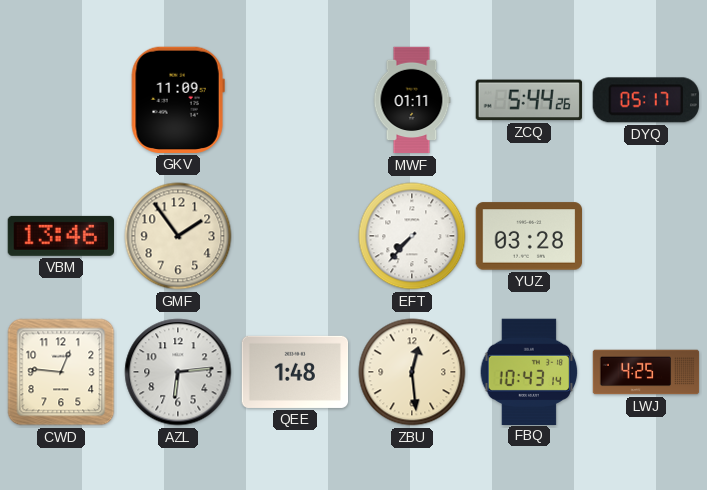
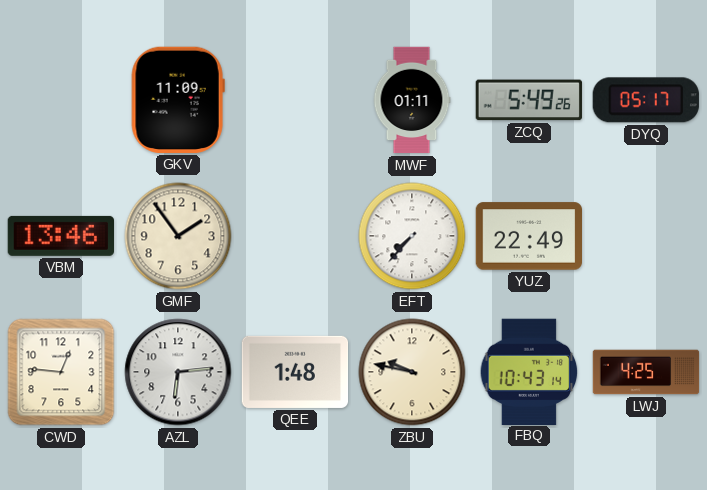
ZCQ: 5:44 -> 5:49
YUZ: 03:28 -> 22:49
ZBU: 12:29 -> 9:47
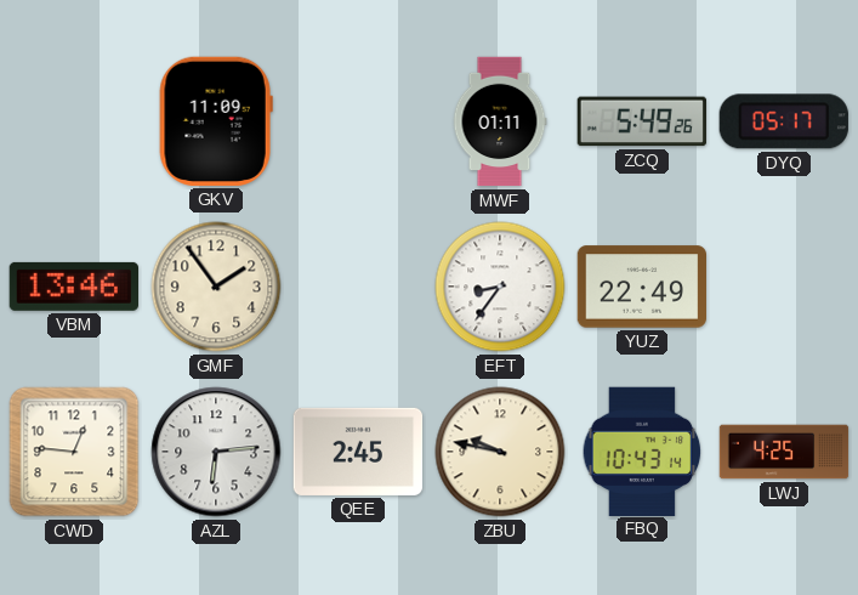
EFT: 7:37 -> 8:36
QEE: 1:48 -> 2:45
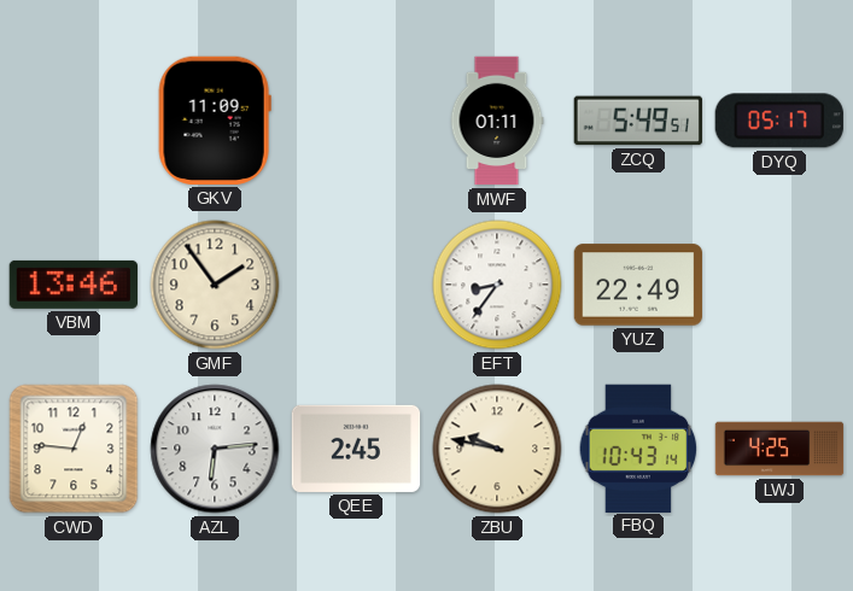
ZCQ: 5:49:26 -> 5:49:51
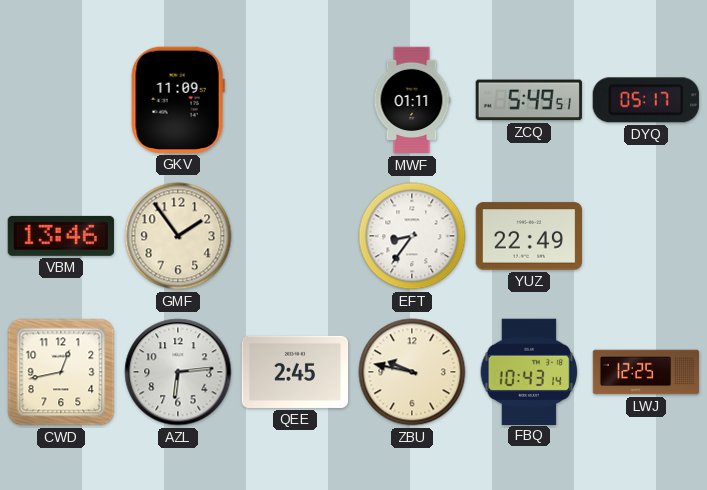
CWD: 12:46 -> 12:43
LWJ: 4:25 -> 12:25
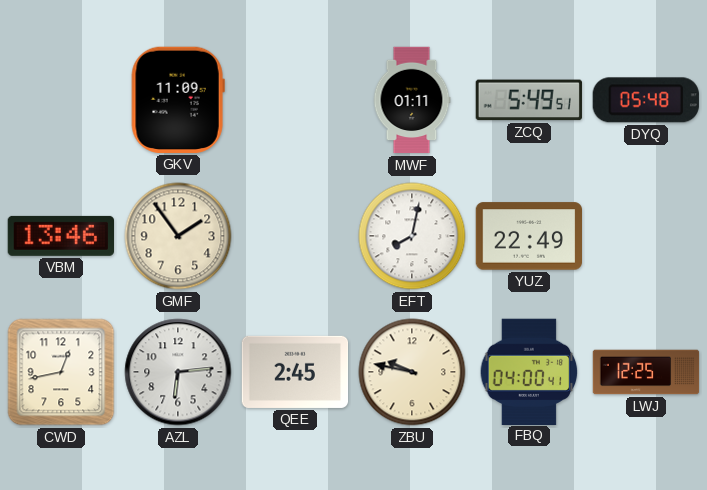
DYQ: 05:17 -> 05:48
EFT: 8:36 -> 8:02
FBQ: 10:43 -> 04:00
